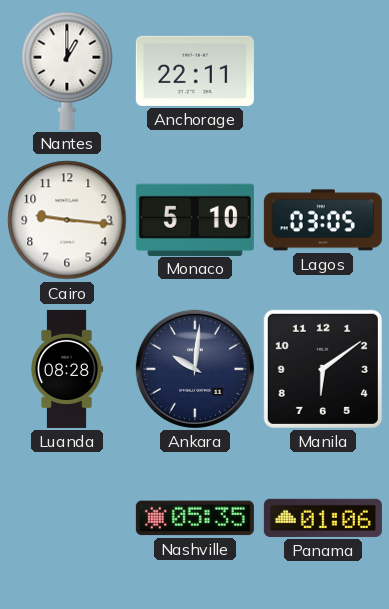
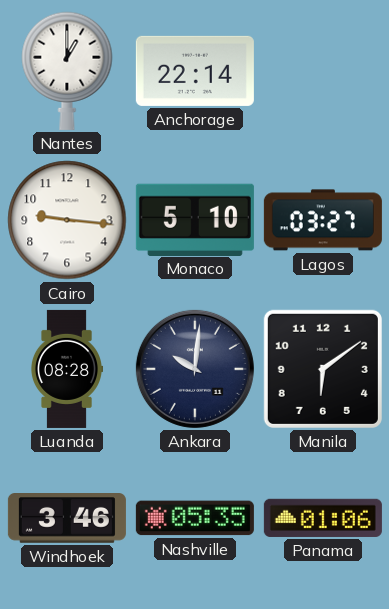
Anchorage: 22:11 -> 22:14
Lagos: 03:05 -> 03:27
Windhoek: none -> 3:46
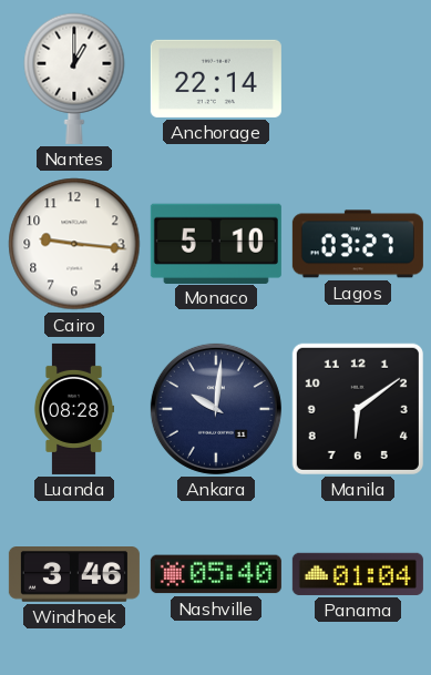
Nashville: 05:35 -> 05:40
Panama: 01:06 -> 01:04
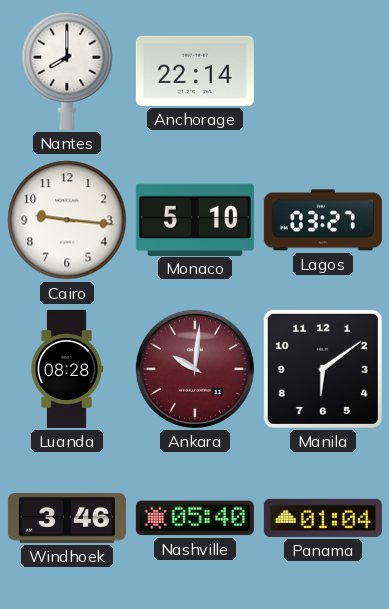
Nantes: 1:00 -> 8:00
Ankara dial: navy -> burgundy
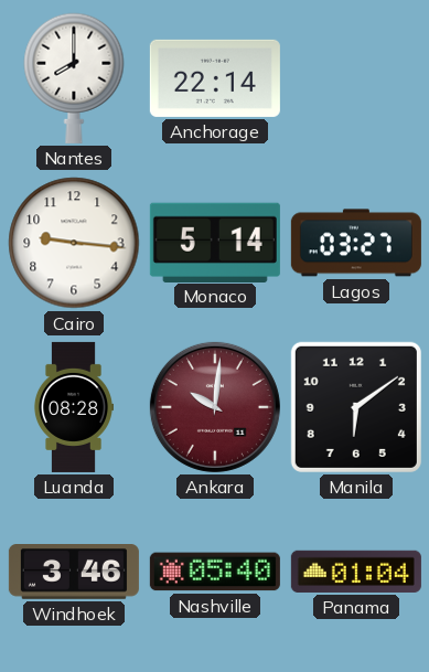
Monaco: 5:10 -> 5:14
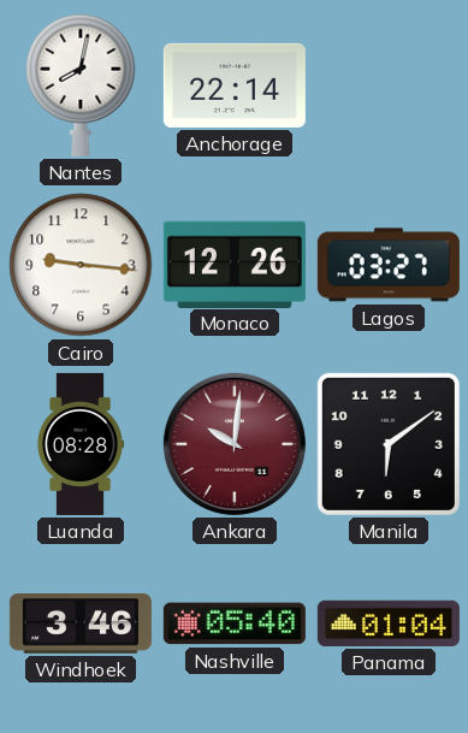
Nantes: 8:00 -> 8:02
Monaco: 5:14 -> 12:26
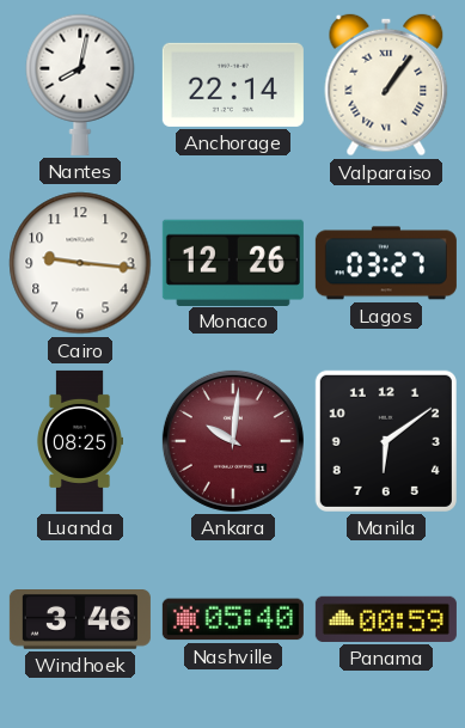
Valparaiso: none -> 1:06
Luanda: 08:28 -> 08:25
Panama: 01:04 -> 00:59
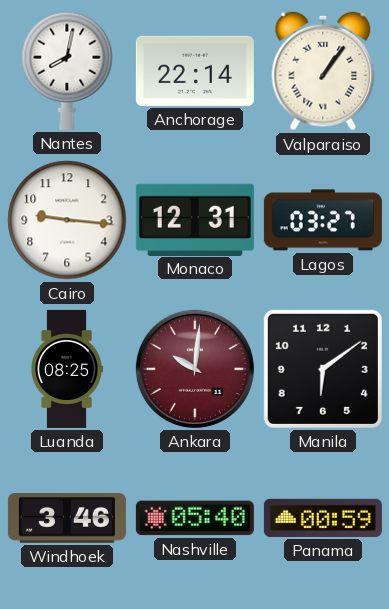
Monaco: 12:26 -> 12:31
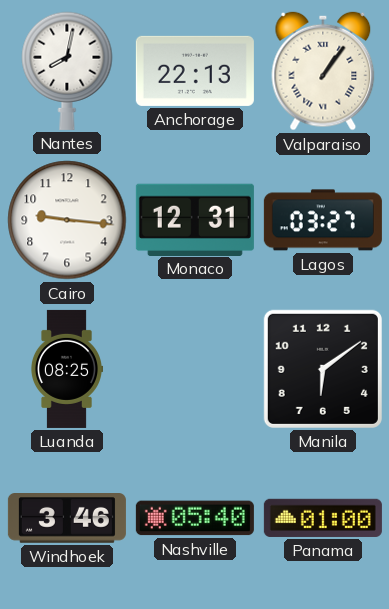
Anchorage: 22:14 -> 22:13
Ankara: 10:01 -> none
Panama: 00:59 -> 01:00
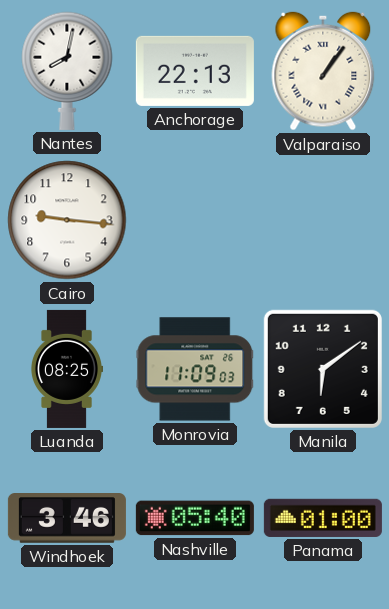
Monaco: 12:31 -> none
Lagos: 03:27 -> none
Monrovia: none -> 11:09
